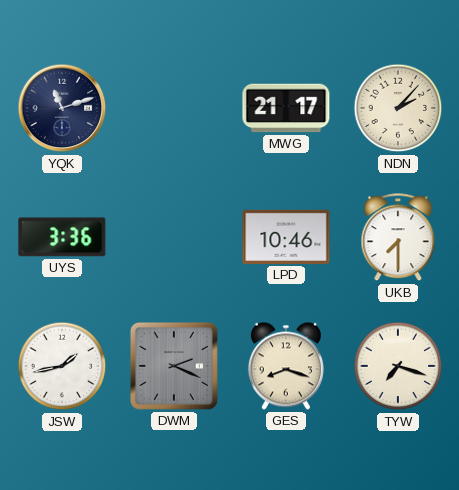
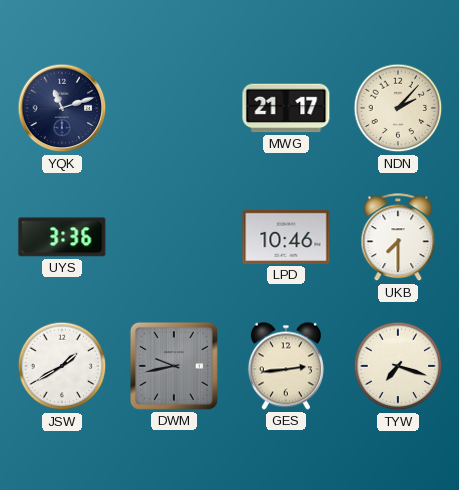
JSW: 1:43 -> 1:40
DWM: 2:19 -> 9:43
GES: 8:18 -> 2:44
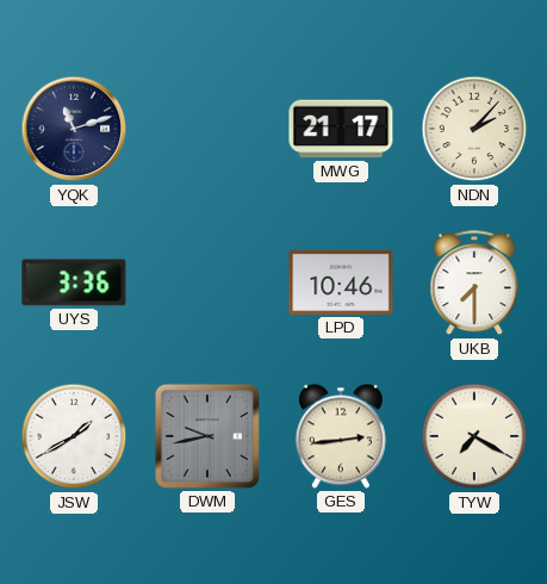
TYW: 7:18 -> 7:20
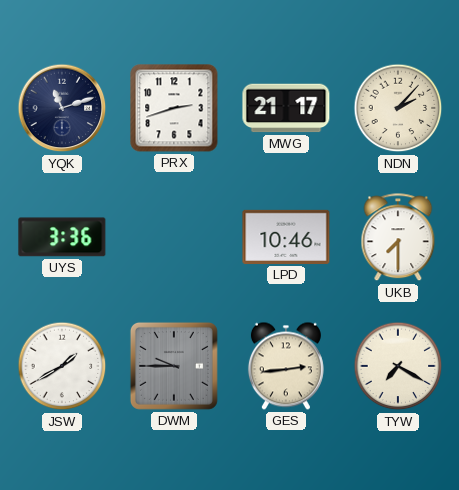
PRX: none -> 2:42
DWM: 9:43 -> 9:45
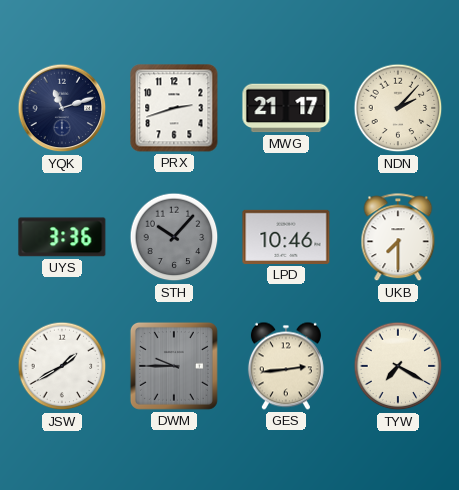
STH: none -> 10:07
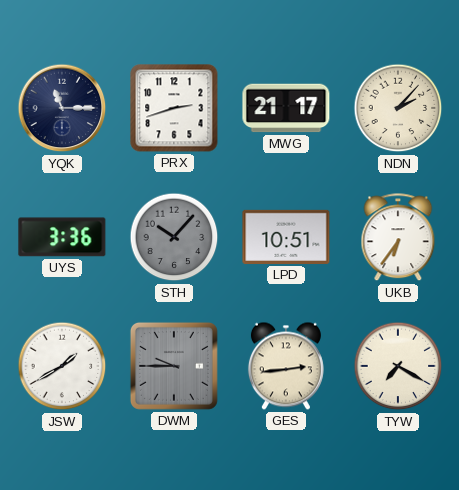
YQK: 11:12 -> 11:15
LPD: 10:46 -> 10:51
UKB: 7:30 -> 6:36
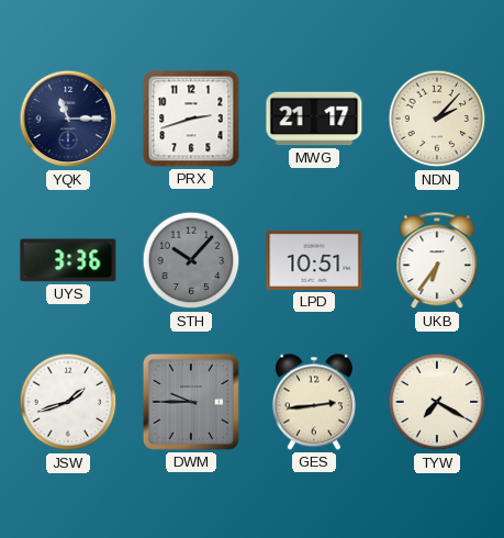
JSW: 1:40 -> 1:42
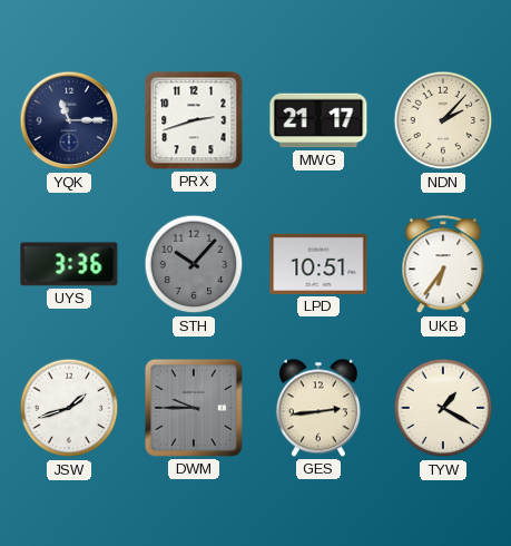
TYW: 7:20 -> 1:20
